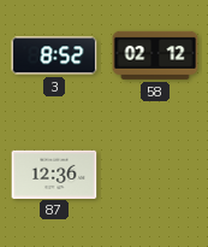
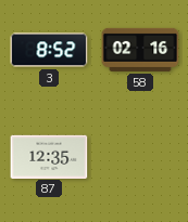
58: 02:12 -> 02:16
87: 12:36 -> 12:35
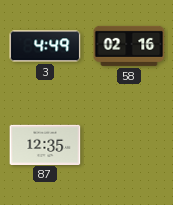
3: 8:52 -> 4:49
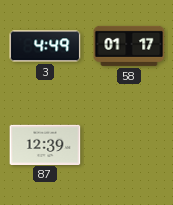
58: 02:16 -> 01:17
87: 12:35 -> 12:39
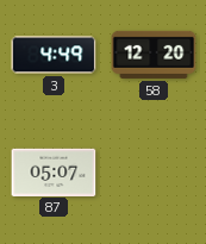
58: 01:17 -> 12:20
87: 12:39 -> 05:07
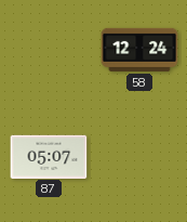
3: 4:49 -> none
58: 12:20 -> 12:24
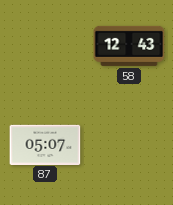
58: 12:24 -> 12:43
